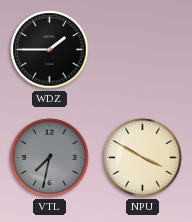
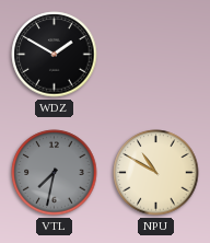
WDZ: 1:45 -> 1:50
NPU: 3:50 -> 10:50
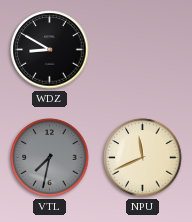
WDZ: 1:50 -> 8:50
NPU: 10:50 -> 11:41
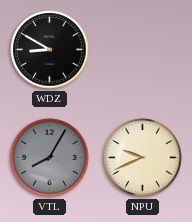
VTL: 7:32 -> 8:05
NPU: 11:41 -> 9:41
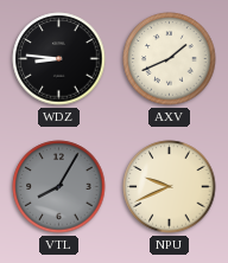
WDZ: 8:50 -> 8:46
AXV: none -> 1:41
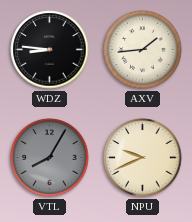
AXV: 1:41 -> 1:44
